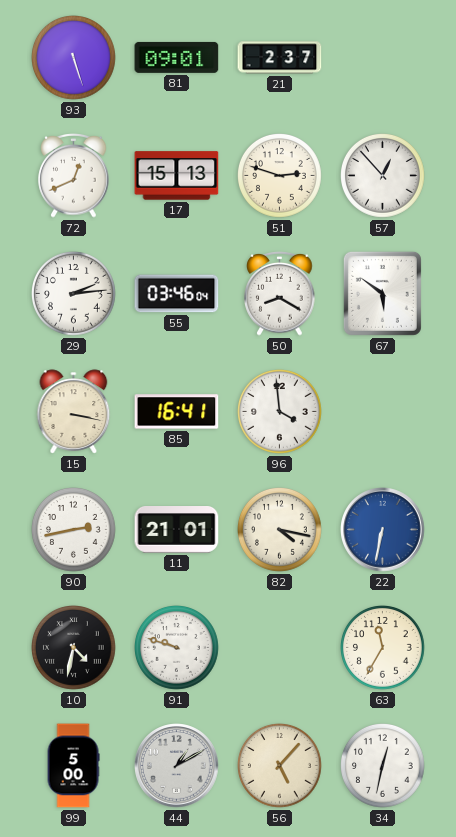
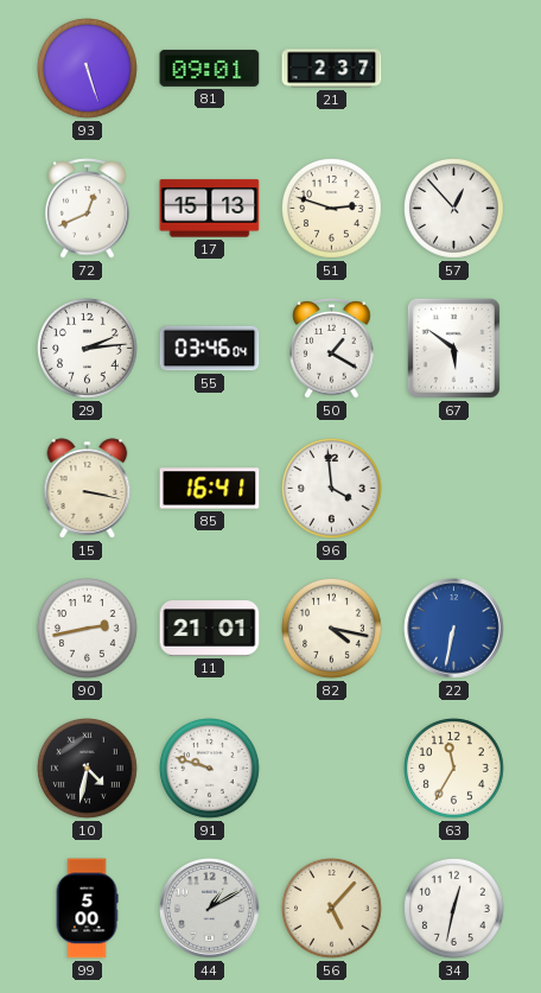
50: 8:20 -> 1:20
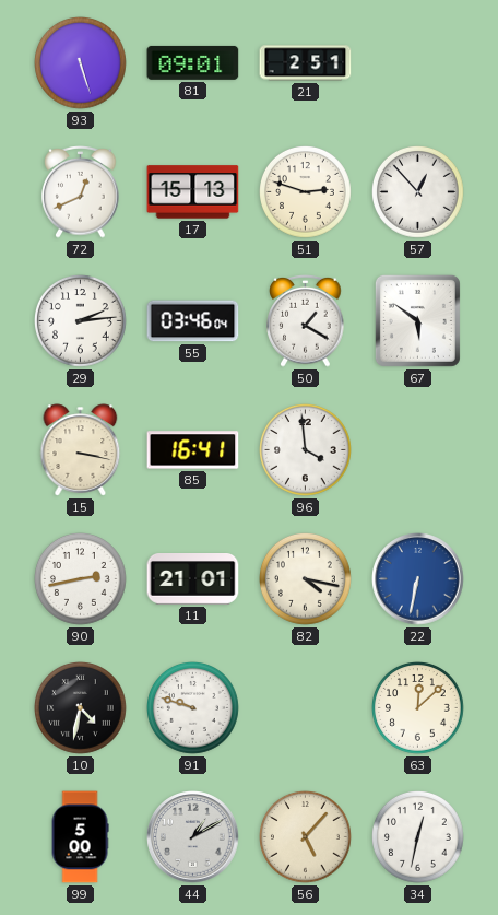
21: 2:37 -> 2:51
63: 11:35 -> 12:08
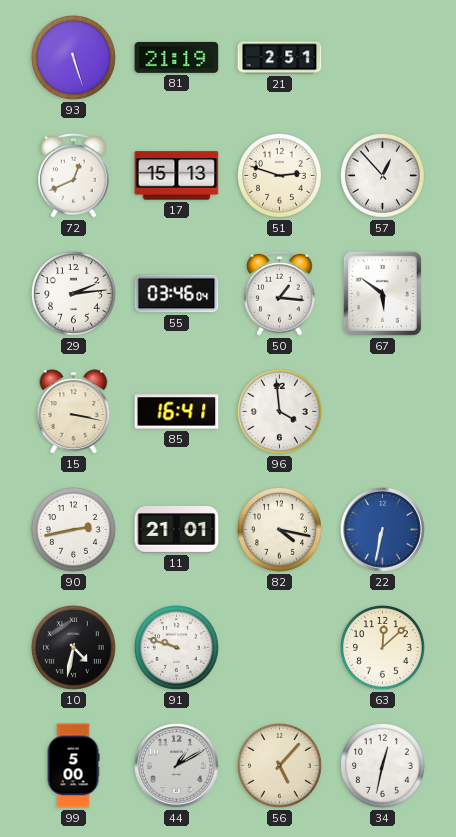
81: 09:01 -> 21:19
50: 1:20 -> 1:16
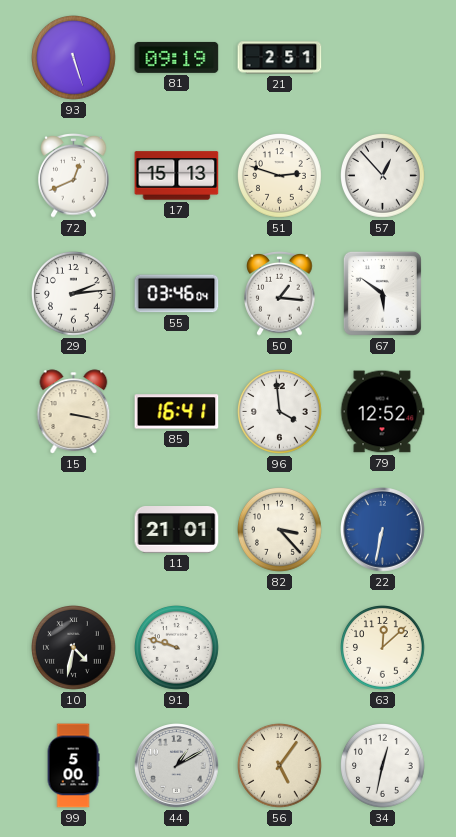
81: 21:19 -> 09:19
79: none -> 12:52
90: 2:43 -> none
82: 4:17 -> 3:23
56: 5:07 -> 5:06
